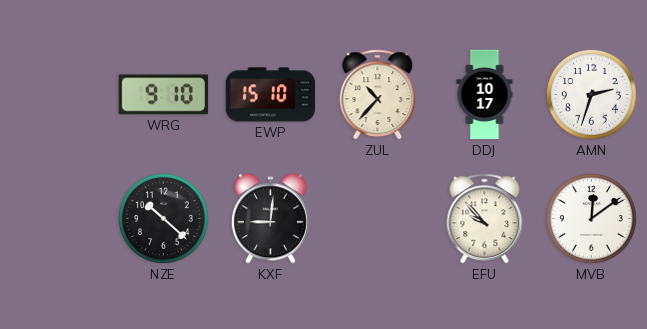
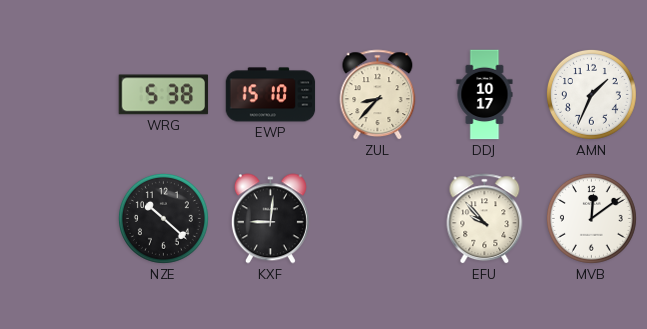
WRG: 9:10 -> 5:38
ZUL: 10:37 -> 8:37
AMN: 2:33 -> 1:34
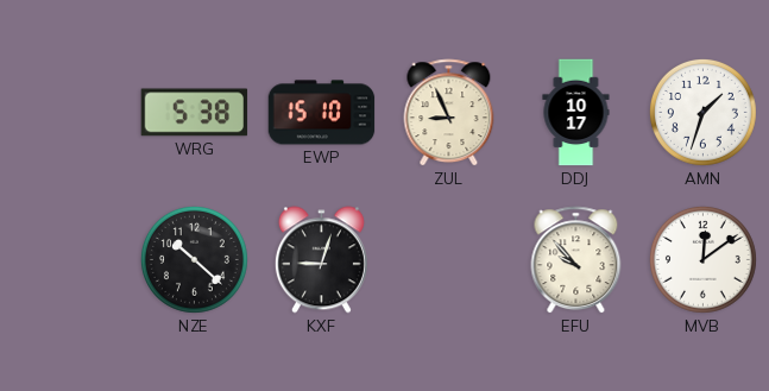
ZUL: 8:37 -> 8:56
AMN: 1:34 -> 1:33
KXF: 9:01 -> 9:03
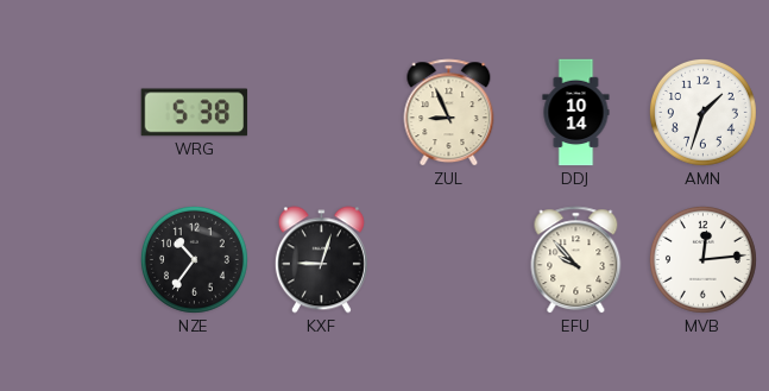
EWP: 15:10 -> none
DDJ: 10:17 -> 10:14
NZE: 10:22 -> 10:36
MVB: 12:09 -> 12:14
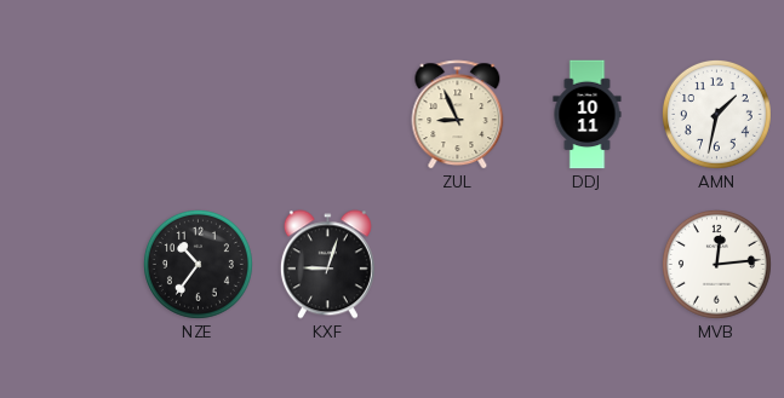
WRG: 5:38 -> none
DDJ: 10:14 -> 10:11
AMN: 1:33 -> 1:32
EFU: 9:53 -> none
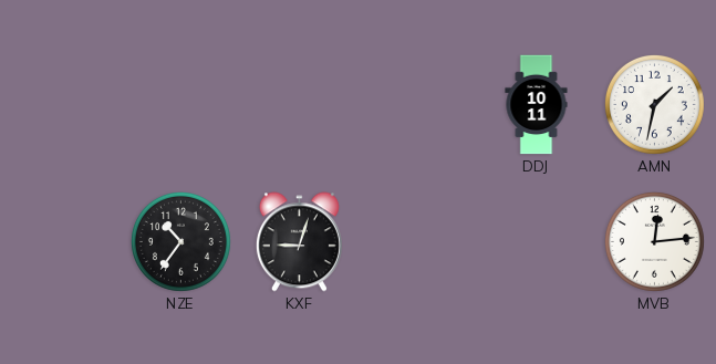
ZUL: 8:56 -> none
